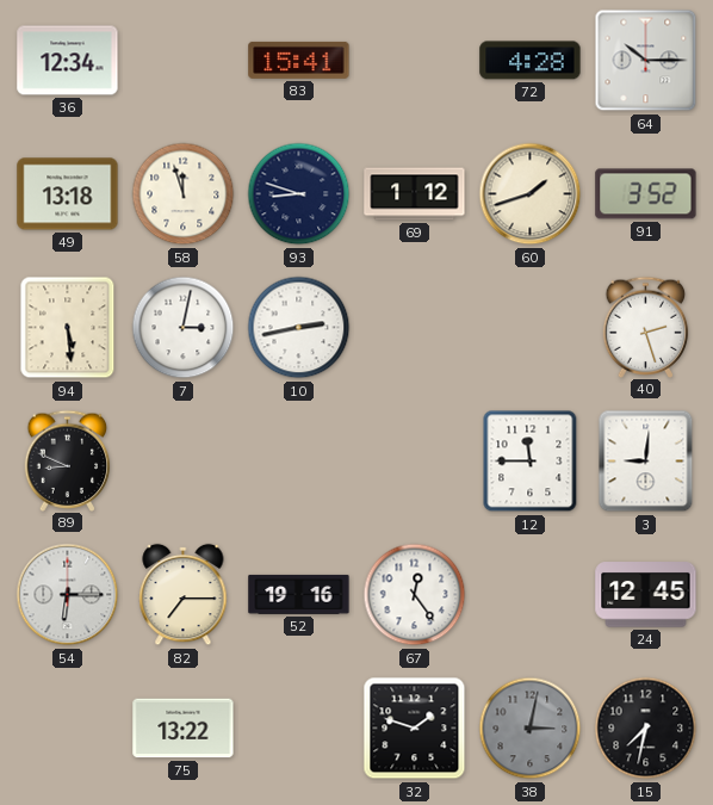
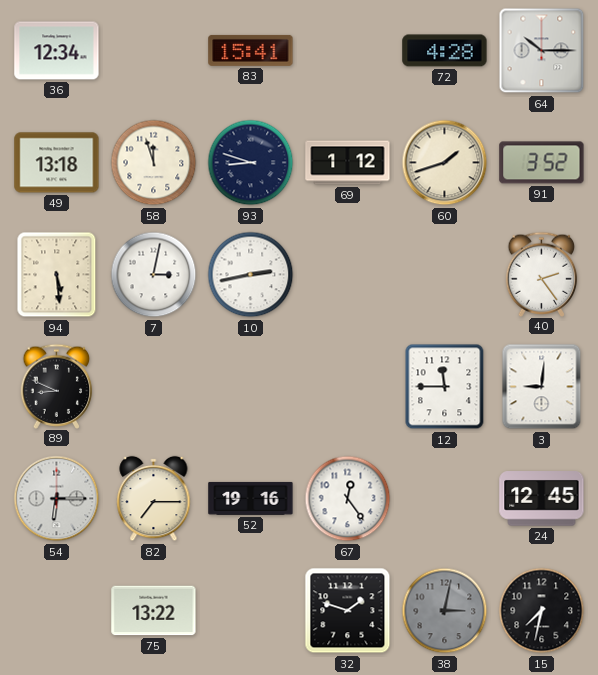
40: 2:27 -> 2:24
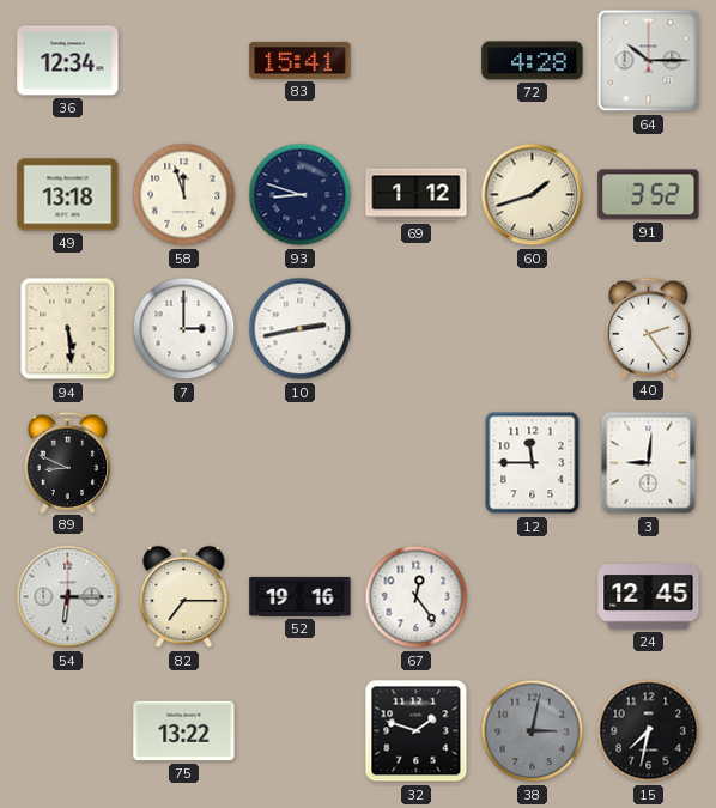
7: 3:02 -> 3:00
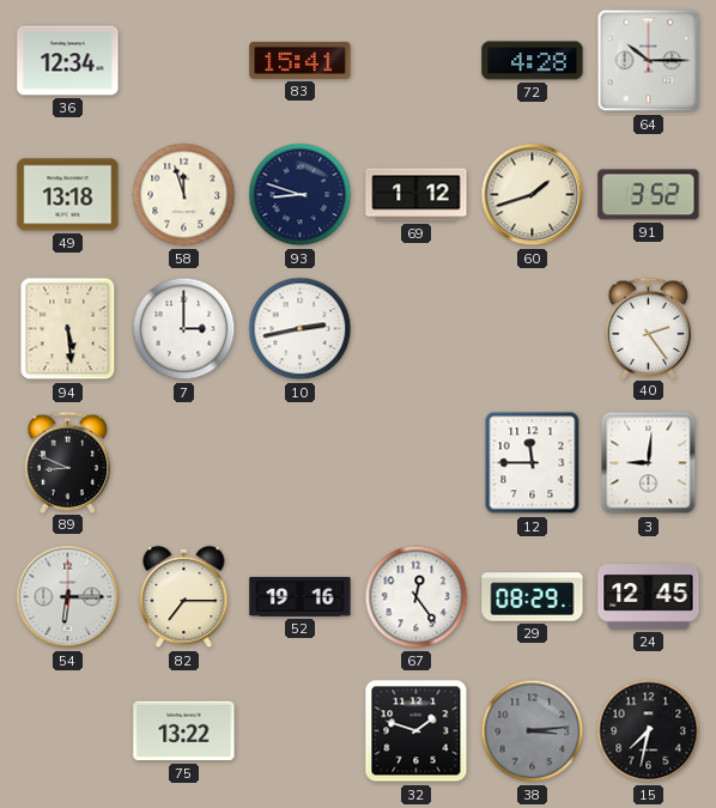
29: none -> 08:29
38: 3:02 -> 3:14
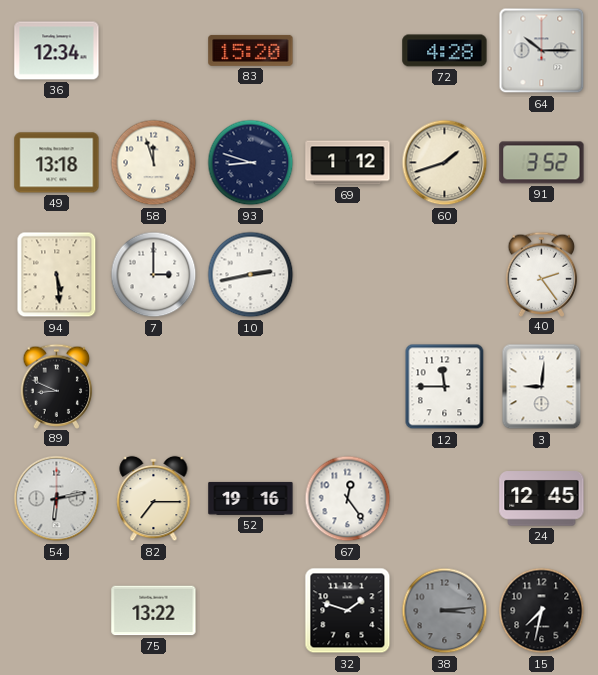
83: 15:41 -> 15:20
54: 6:15 -> 6:13
29: 08:29 -> none
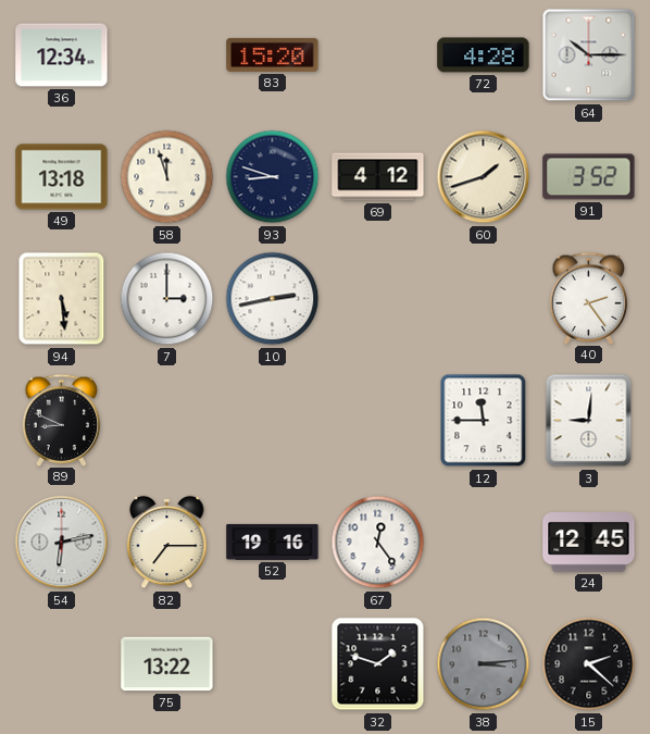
69: 1:12 -> 4:12
15: 7:32 -> 2:22
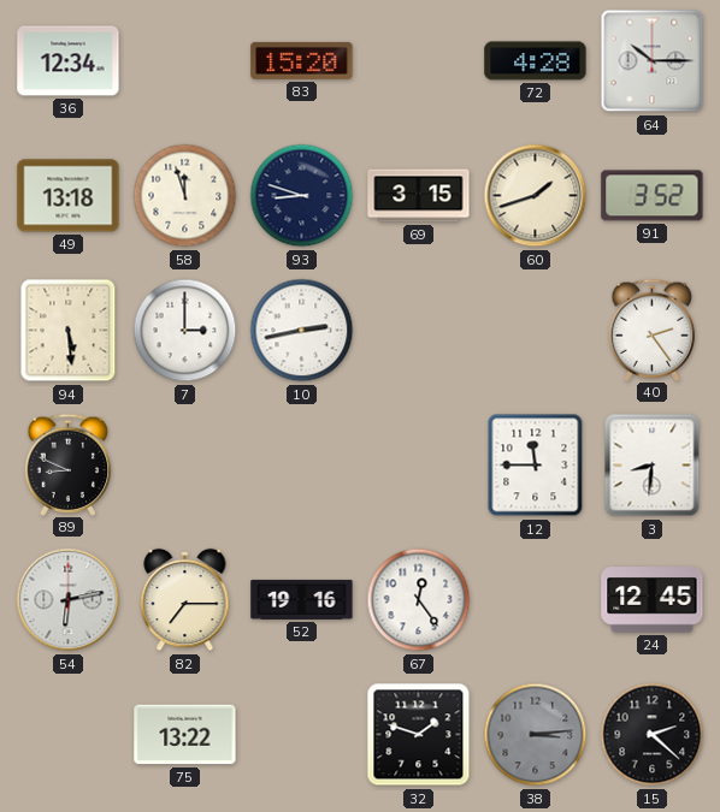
69: 4:12 -> 3:15
3: 9:01 -> 8:31
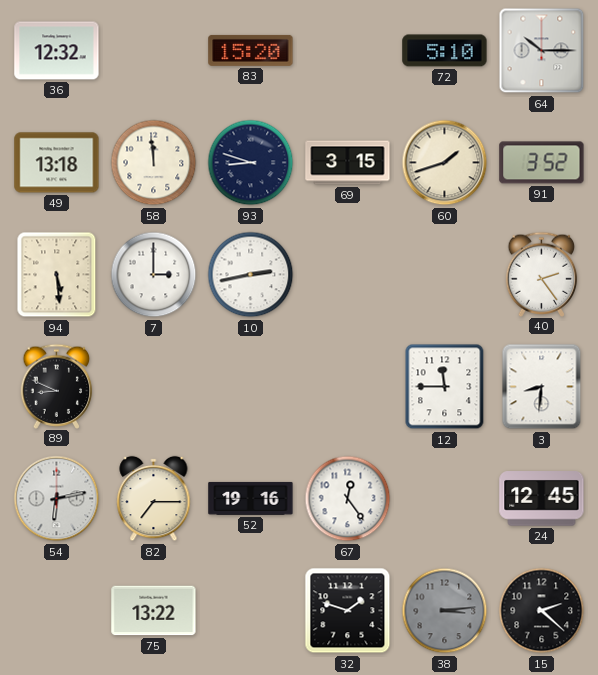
36: 12:34 -> 12:32
72: 4:28 -> 5:10
58: 11:57 -> 11:59
